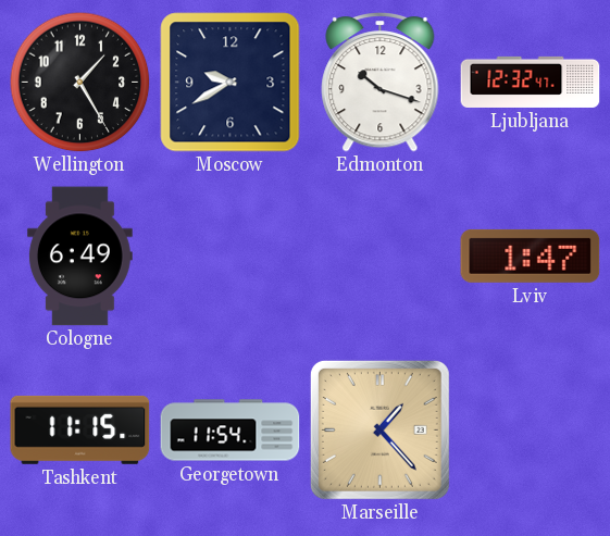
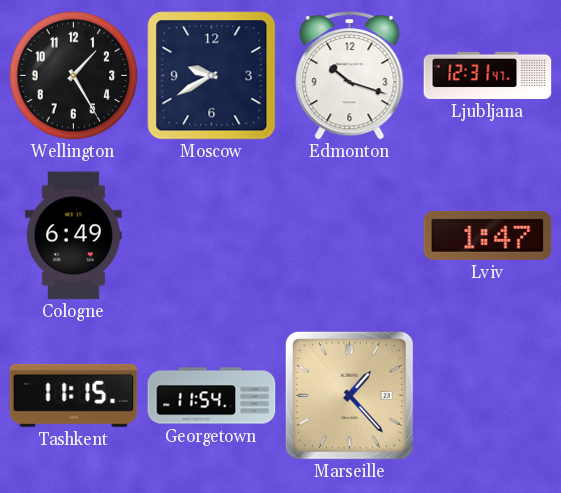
Ljubljana: 12:32 -> 12:31
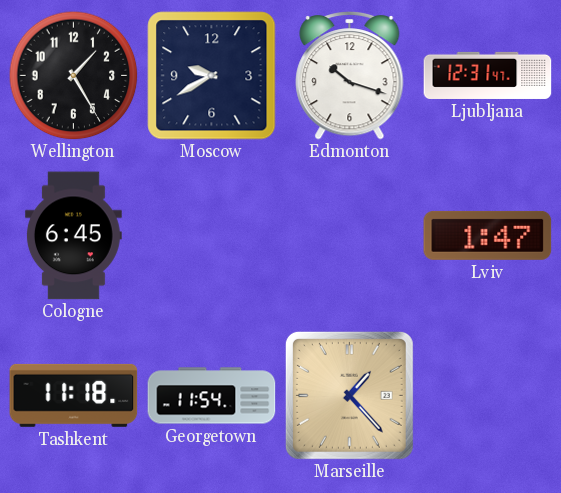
Cologne: 6:49 -> 6:45
Tashkent: 11:15 -> 11:18
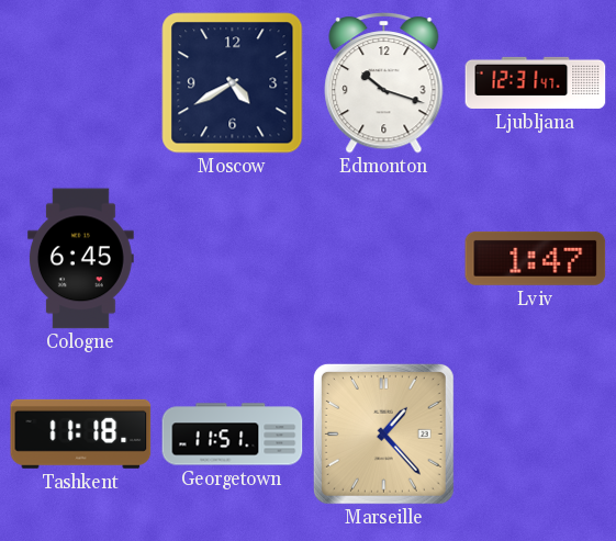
Wellington: 1:25 -> none
Moscow: 9:40 -> 4:40
Georgetown: 11:54 -> 11:51
